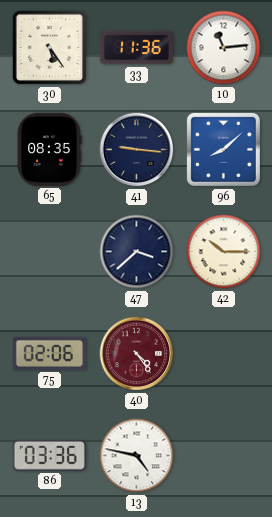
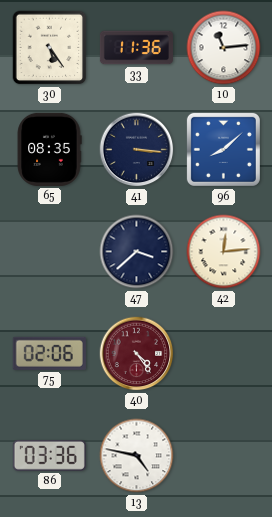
41: 9:16 -> 3:16
42: 10:15 -> 12:14
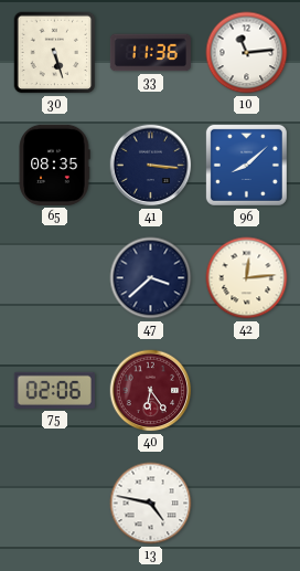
30: 5:24 -> 5:27
40: 4:24 -> 6:24
86: 03:36 -> none
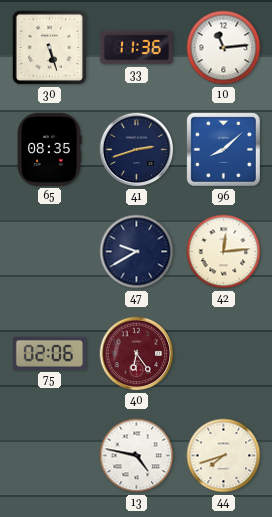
41: 3:16 -> 2:42
47: 3:38 -> 9:40
44: none -> 7:42
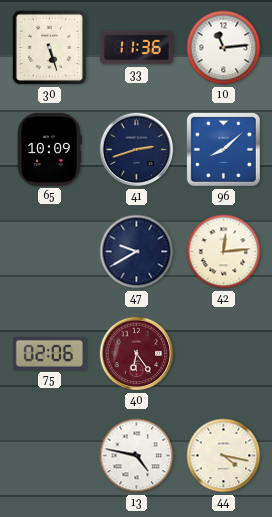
65: 08:35 -> 10:09
44: 7:42 -> 4:17
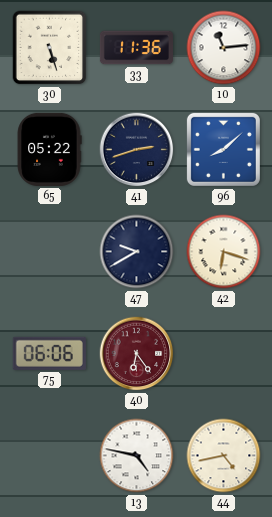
65: 10:09 -> 05:22
42: 12:14 -> 6:18
75: 02:06 -> 06:06
44: 4:17 -> 4:43
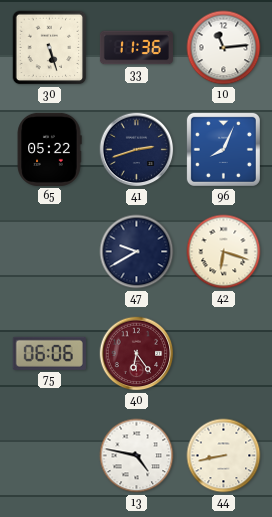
96: 8:08 -> 8:04
44: 4:43 -> 8:43
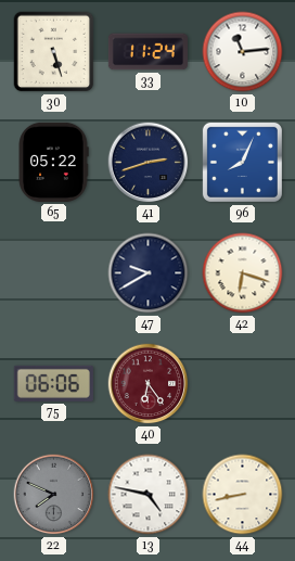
33: 11:36 -> 11:24
22: none -> 7:49
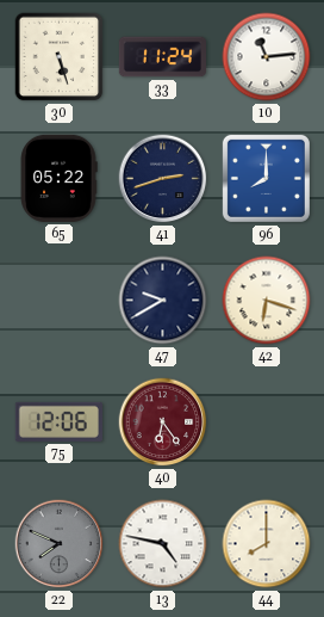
96: 8:04 -> 8:00
75: 06:06 -> 12:06
44: 8:43 -> 8:00
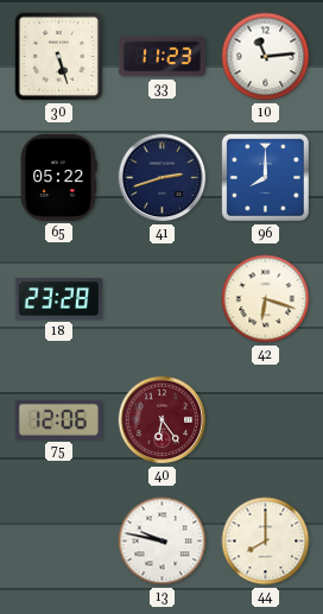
33: 11:24 -> 11:23
18: none -> 23:28
47: 9:40 -> none
22: 7:49 -> none
13: 4:47 -> 9:47
